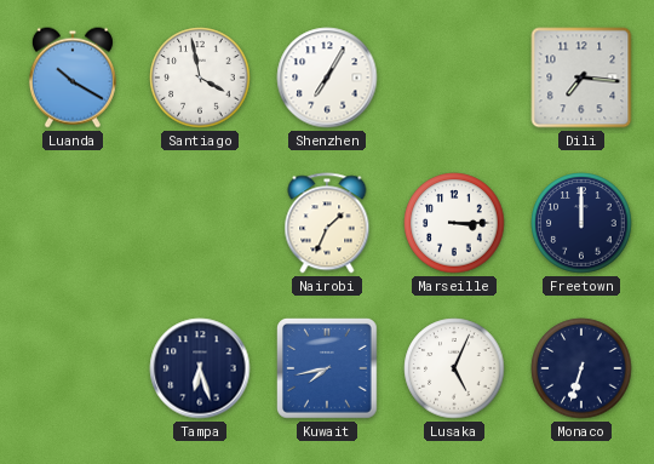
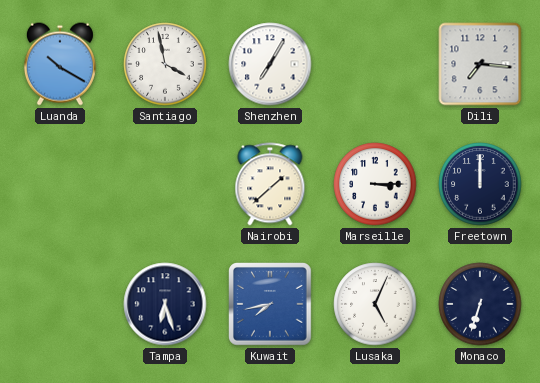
Nairobi: 1:34 -> 1:38
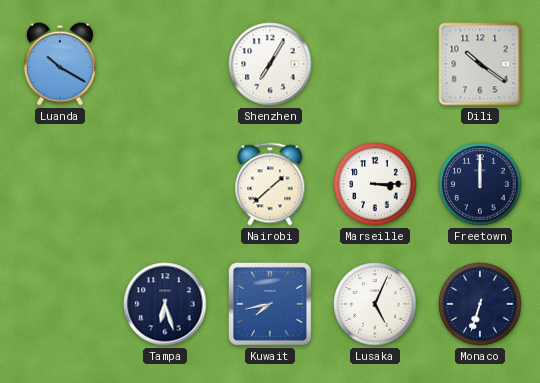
Santiago: 3:58 -> none
Dili: 7:16 -> 10:21
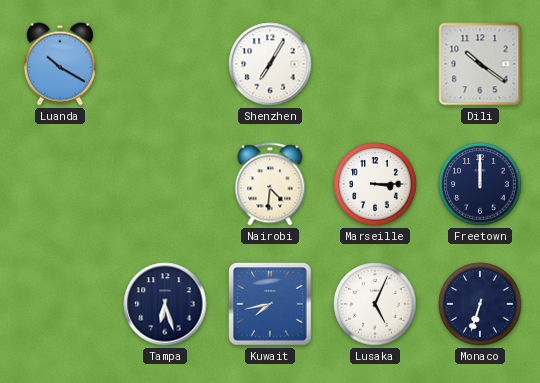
Nairobi: 1:38 -> 4:31
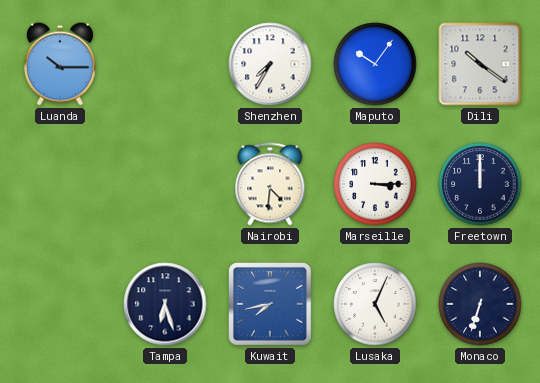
Luanda: 10:20 -> 10:15
Shenzhen: 7:05 -> 7:35
Maputo: none -> 10:06
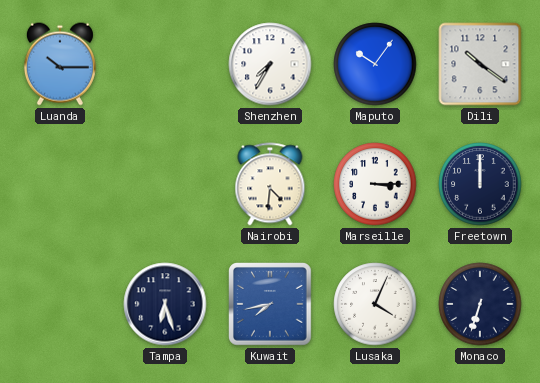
Lusaka: 5:04 -> 4:04
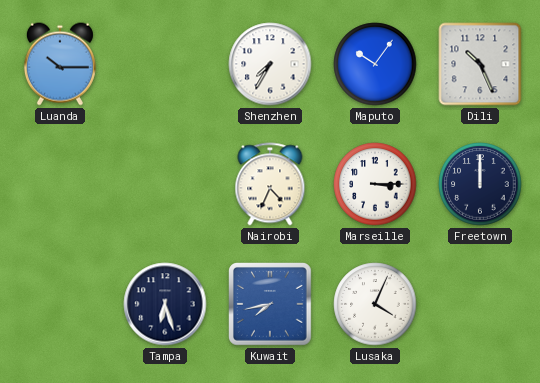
Dili: 10:21 -> 10:26
Nairobi: 4:31 -> 4:34
Monaco: 6:33 -> none
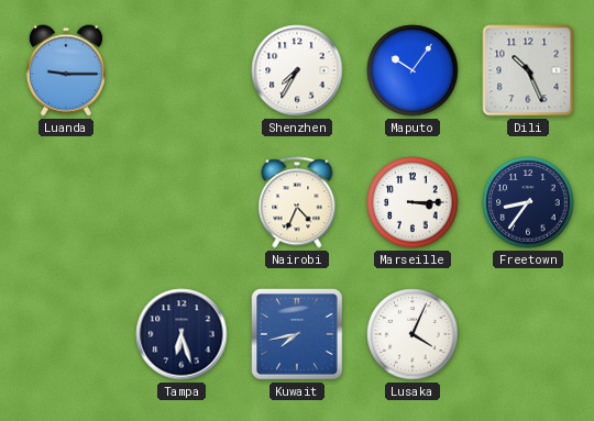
Luanda: 10:15 -> 9:15
Freetown: 12:00 -> 8:36
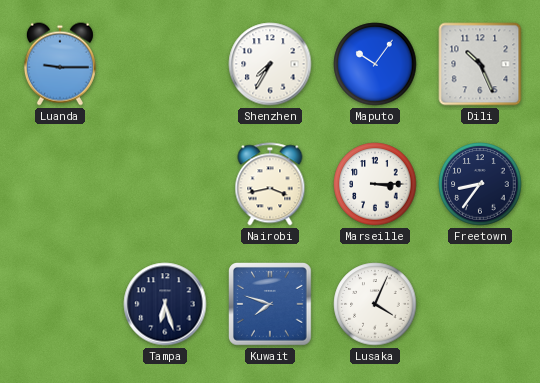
Nairobi: 4:34 -> 3:43
Kuwait: 7:43 -> 7:48
